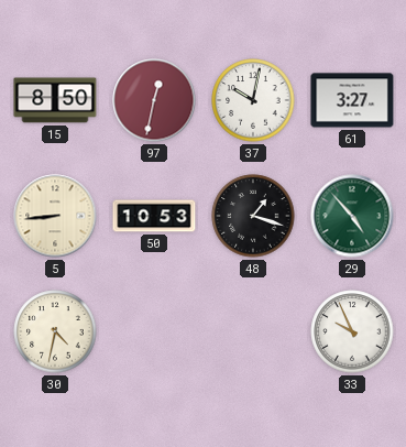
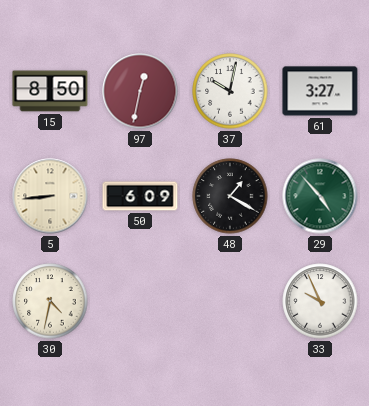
50: 10:53 -> 6:09
48: 1:18 -> 1:20
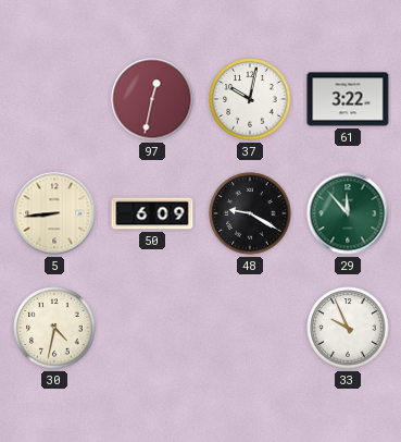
15: 8:50 -> none
61: 3:27 -> 3:22
48: 1:20 -> 9:20
29: 4:53 -> 11:53
